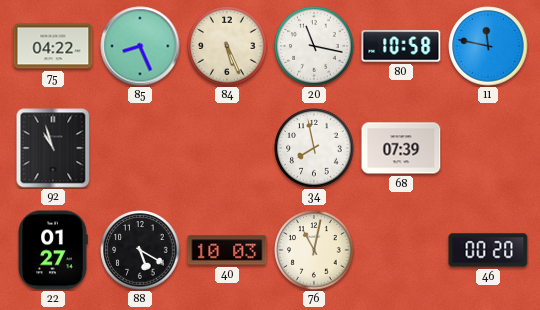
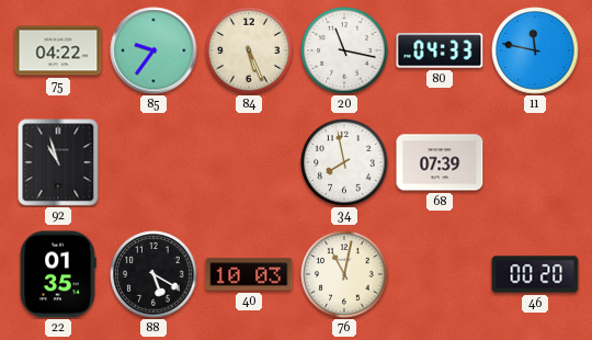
85: 8:26 -> 9:36
80: 10:58 -> 04:33
22: 01:27 -> 01:35
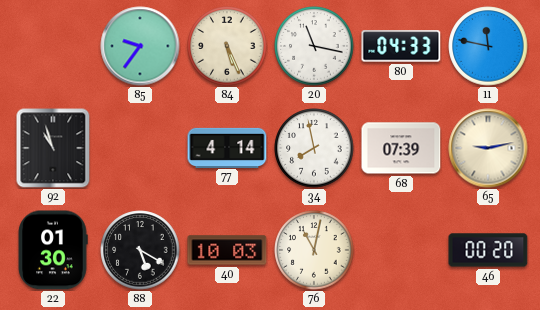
75: 04:22 -> none
77: none -> 4:14
65: none -> 9:13
22: 01:35 -> 01:30
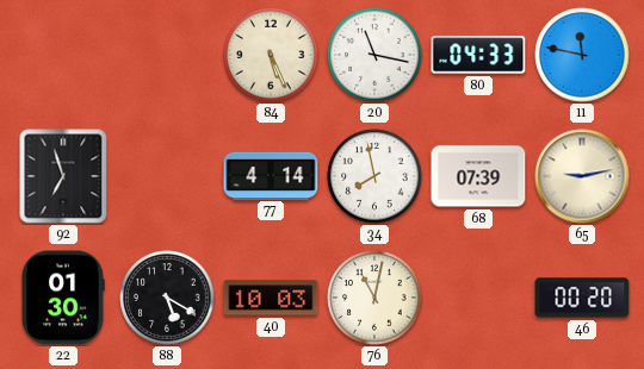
85: 9:36 -> none
92: 10:57 -> 6:57
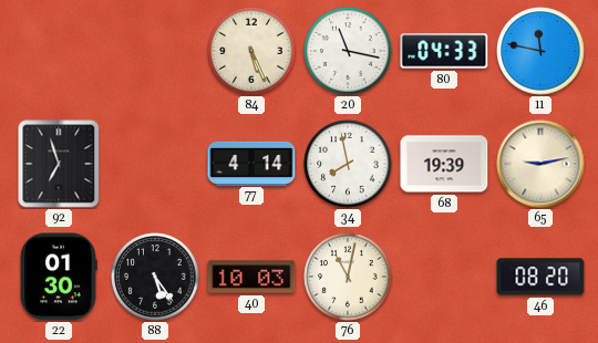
68: 07:39 -> 19:39
88: 5:20 -> 5:24
46: 00:20 -> 08:20
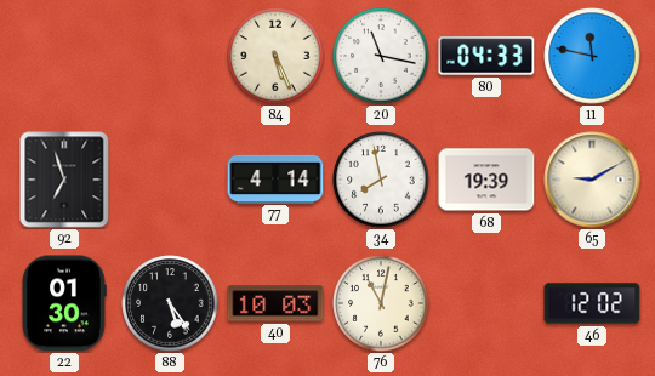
65: 9:13 -> 9:10
46: 08:20 -> 12:02
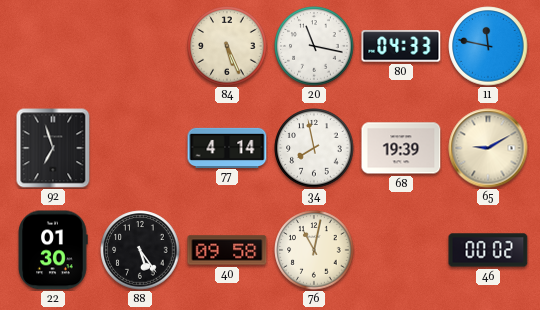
40: 10:03 -> 09:58
46: 12:02 -> 00:02
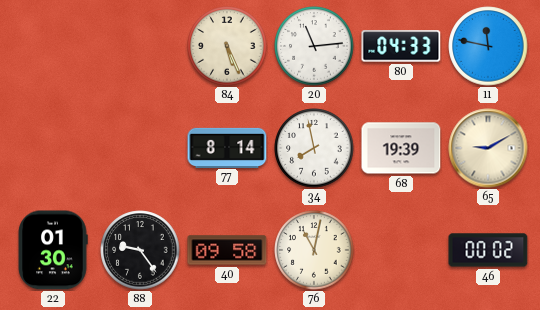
20: 11:17 -> 11:14
92: 6:57 -> none
77: 4:14 -> 8:14
88: 5:24 -> 9:24
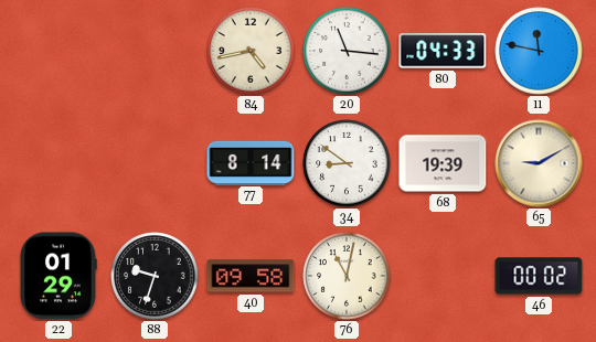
84: 5:26 -> 4:43
20: 11:14 -> 11:16
34: 7:58 -> 8:51
22: 01:30 -> 01:29
88: 9:24 -> 9:33
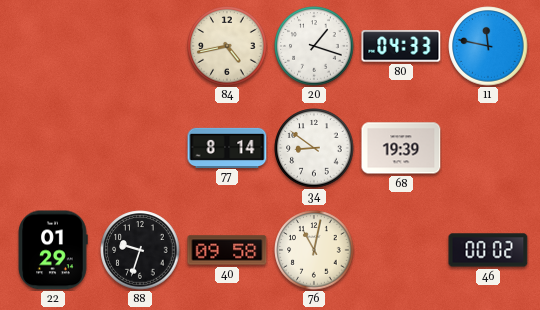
20: 11:16 -> 1:18
65: 9:10 -> none
